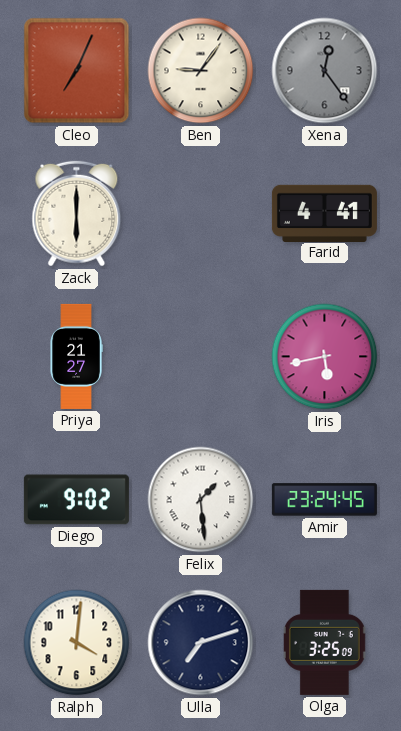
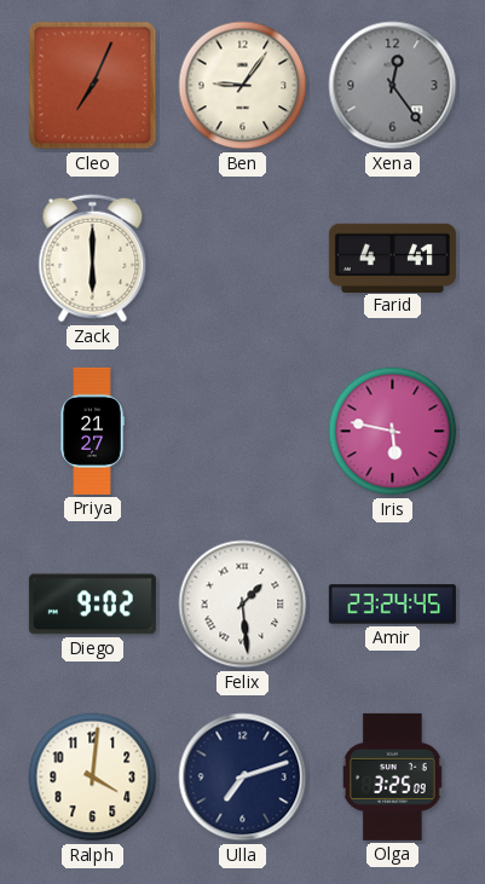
Iris: 5:43 -> 5:47
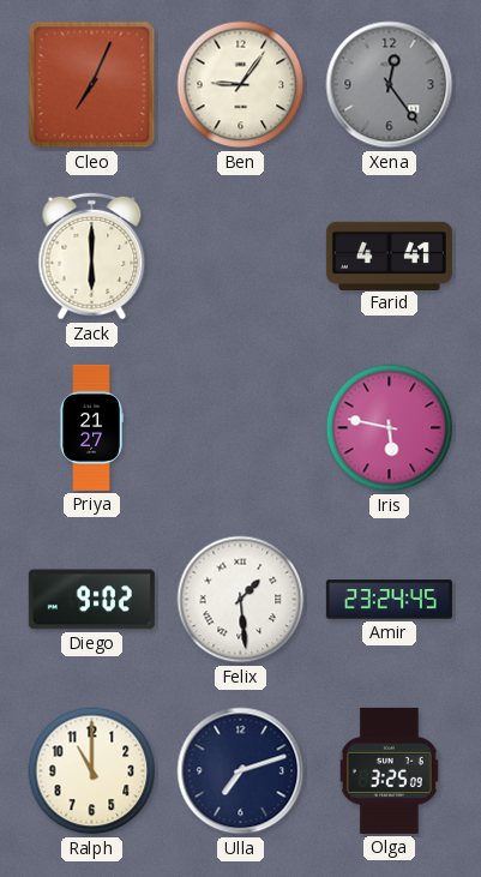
Ralph: 4:01 -> 11:00
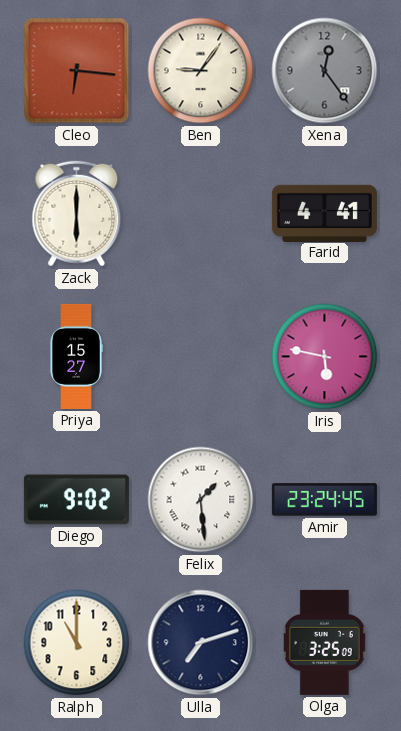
Cleo: 7:04 -> 6:16
Priya: 21:27 -> 15:27
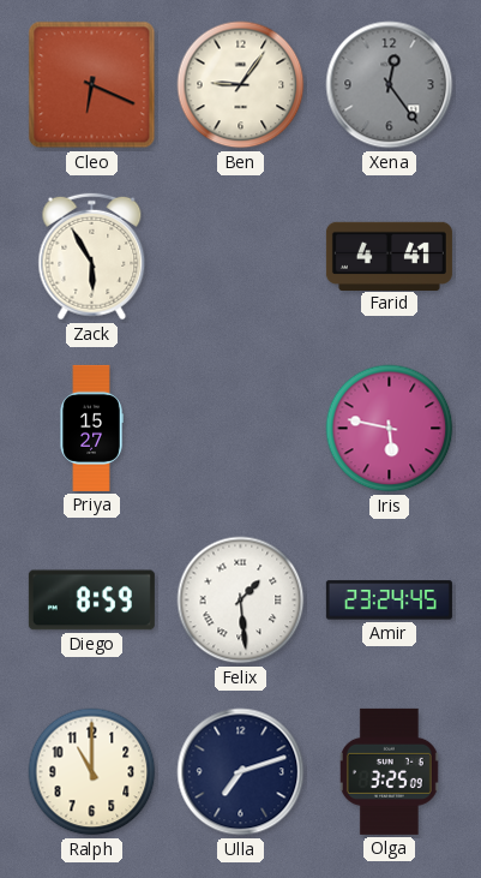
Cleo: 6:16 -> 6:19
Zack: 6:00 -> 5:55
Diego: 9:02 -> 8:59
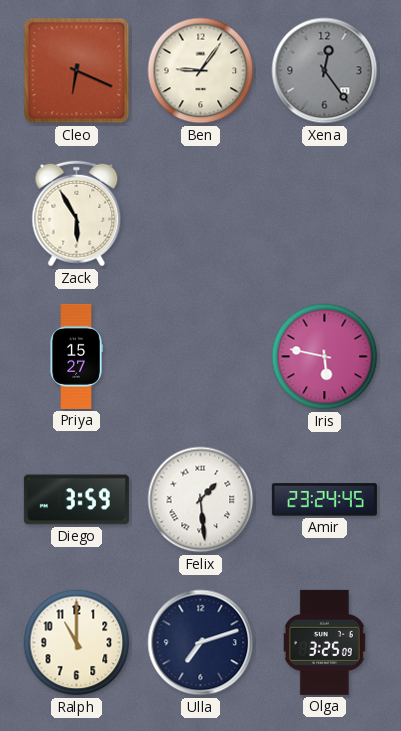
Farid: 4:41 -> none
Diego: 8:59 -> 3:59
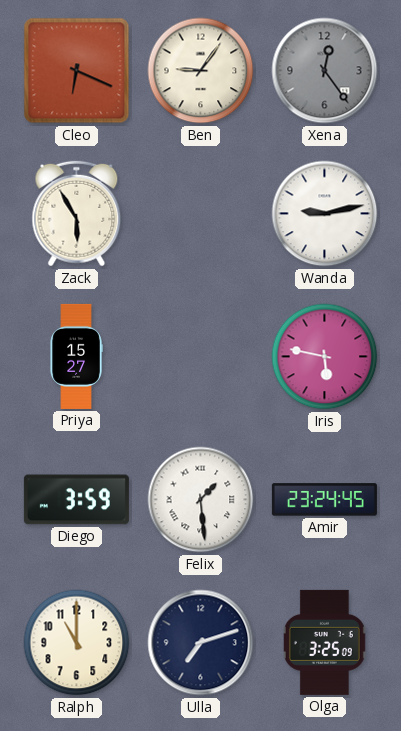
Wanda: none -> 9:13
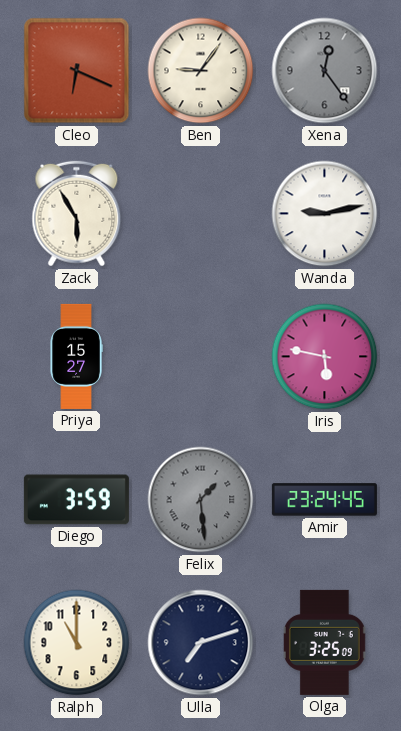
Felix dial: white -> grey
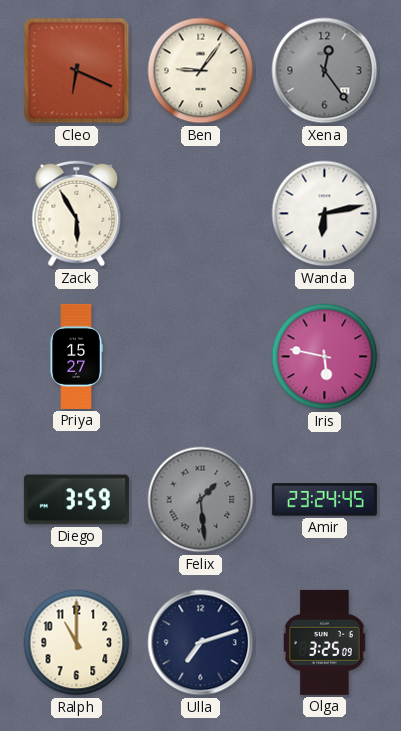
Wanda: 9:13 -> 6:13
